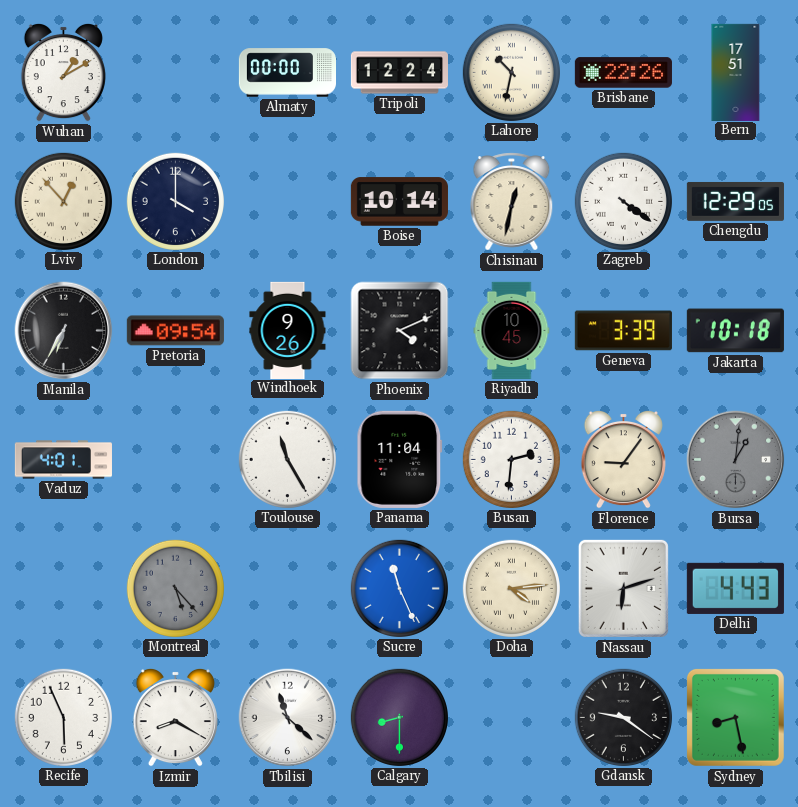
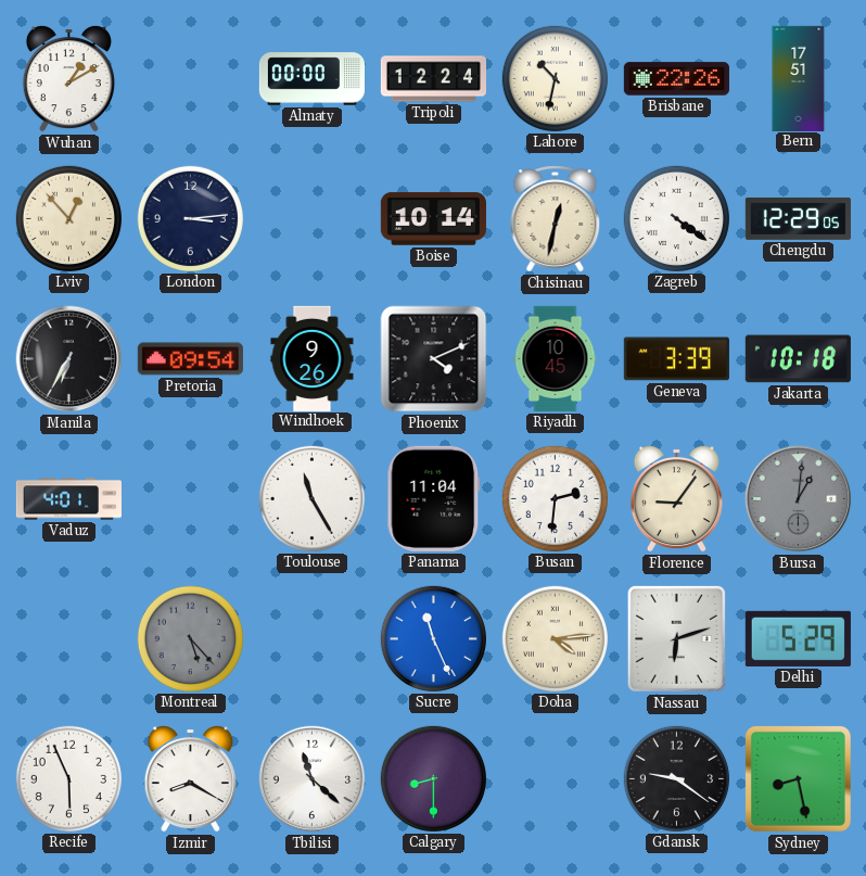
London: 4:00 -> 3:14
Delhi: 4:43 -> 5:29
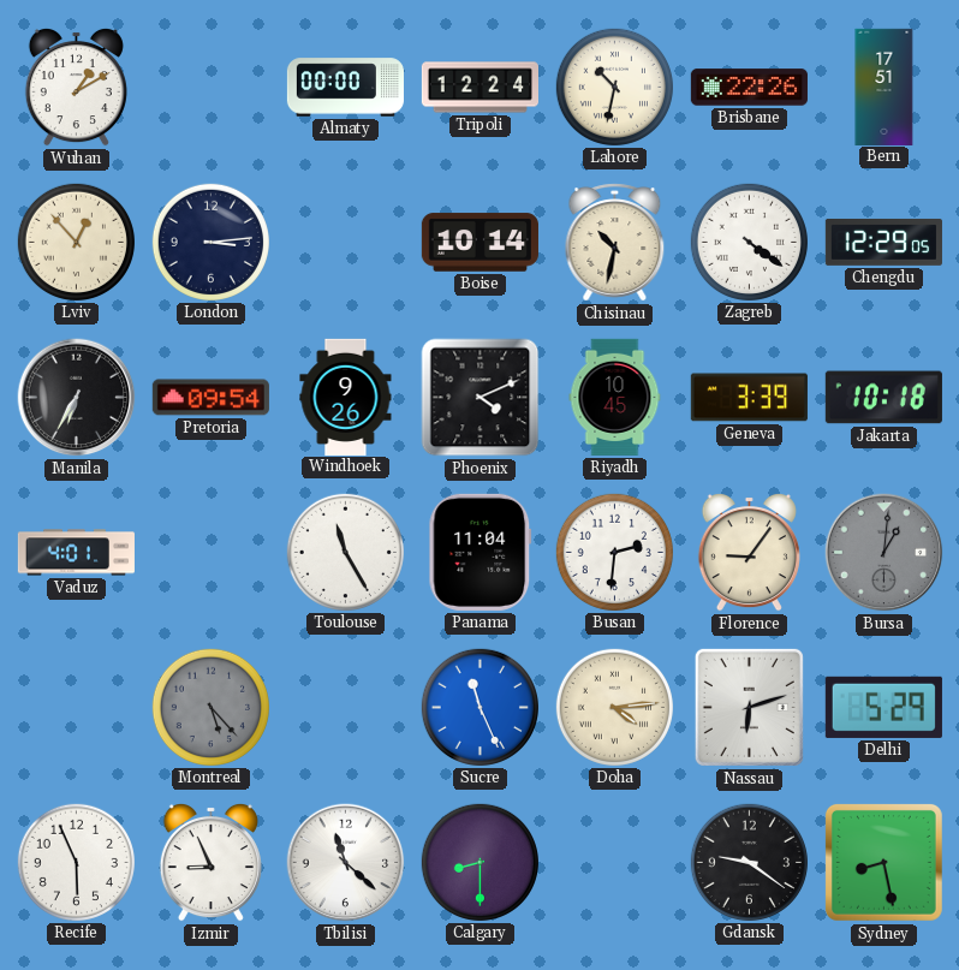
Chisinau: 12:32 -> 10:32
Izmir: 8:20 -> 8:56
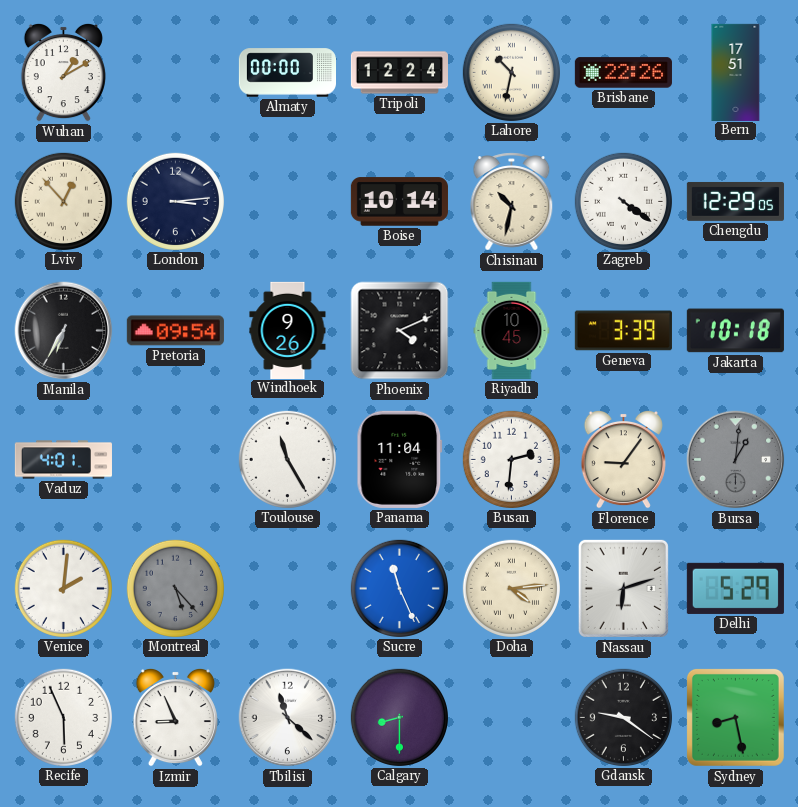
Venice: none -> 2:01
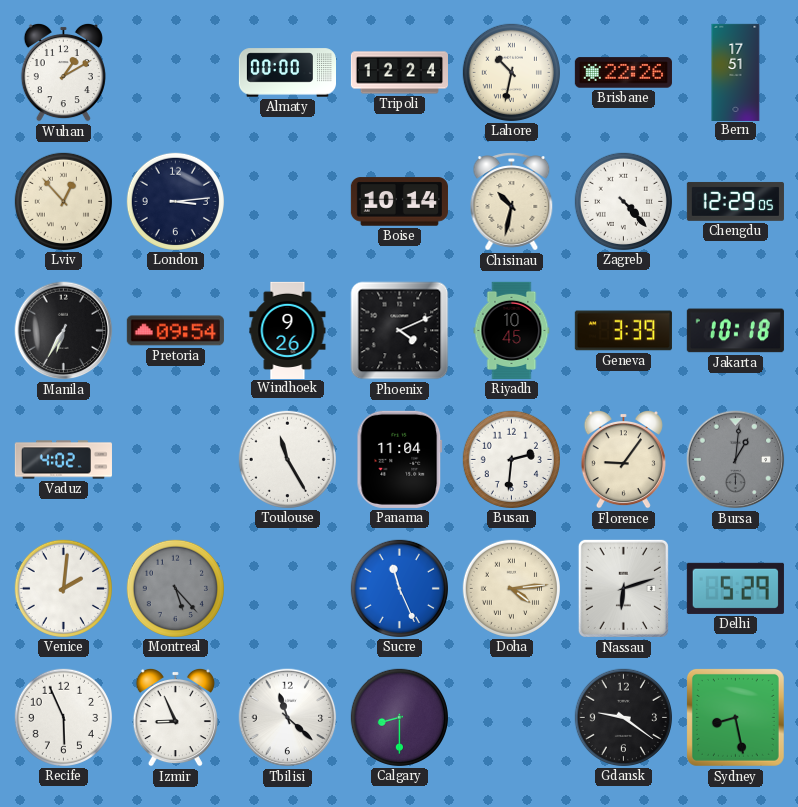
Zagreb: 4:21 -> 4:23
Vaduz: 4:01 -> 4:02
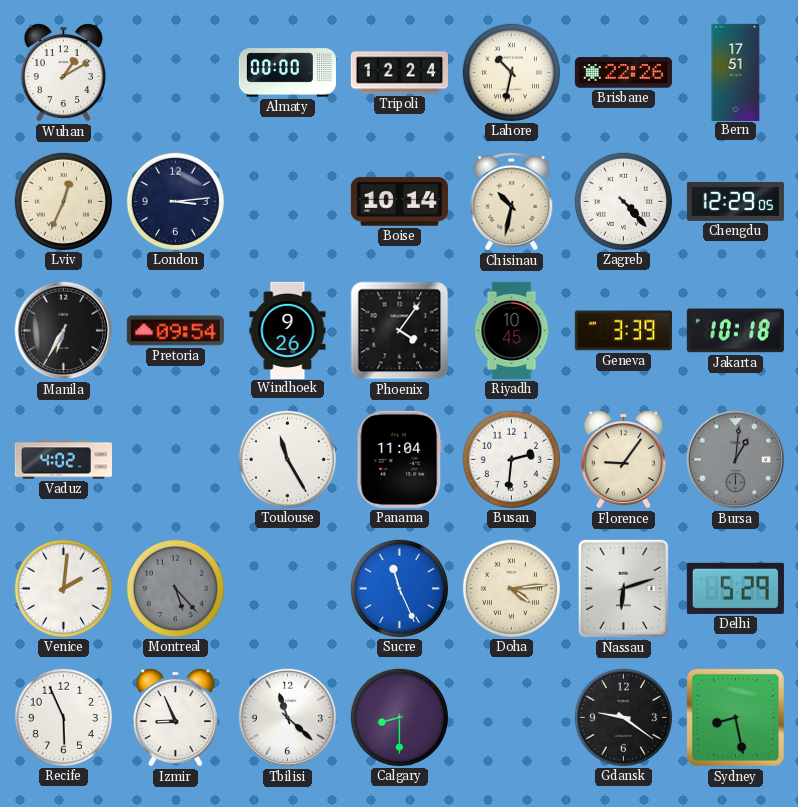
Lviv: 12:53 -> 12:34
Phoenix: 4:11 -> 4:06
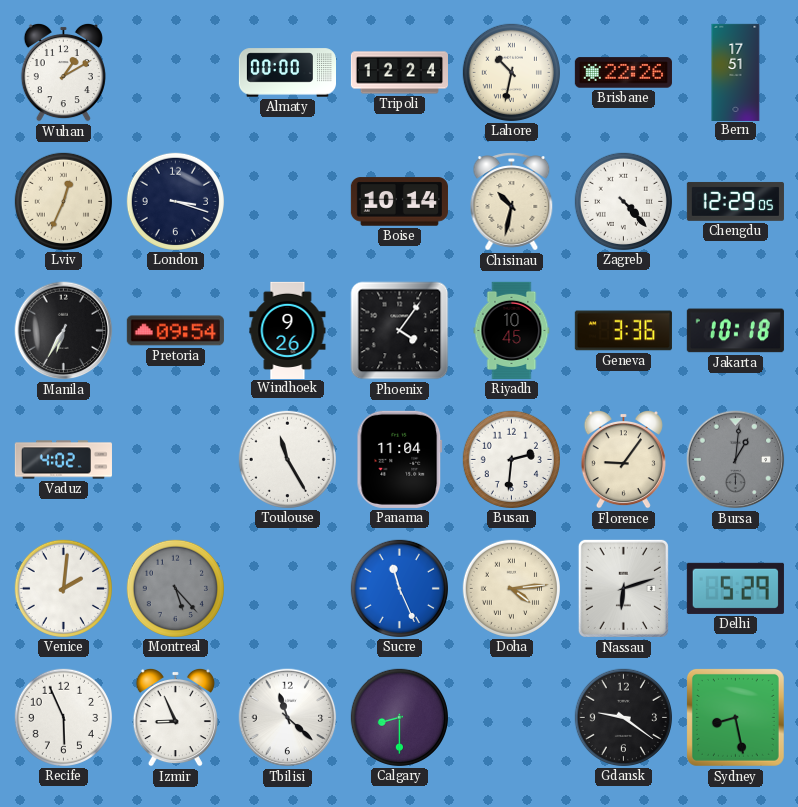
London: 3:14 -> 3:18
Geneva: 3:39 -> 3:36
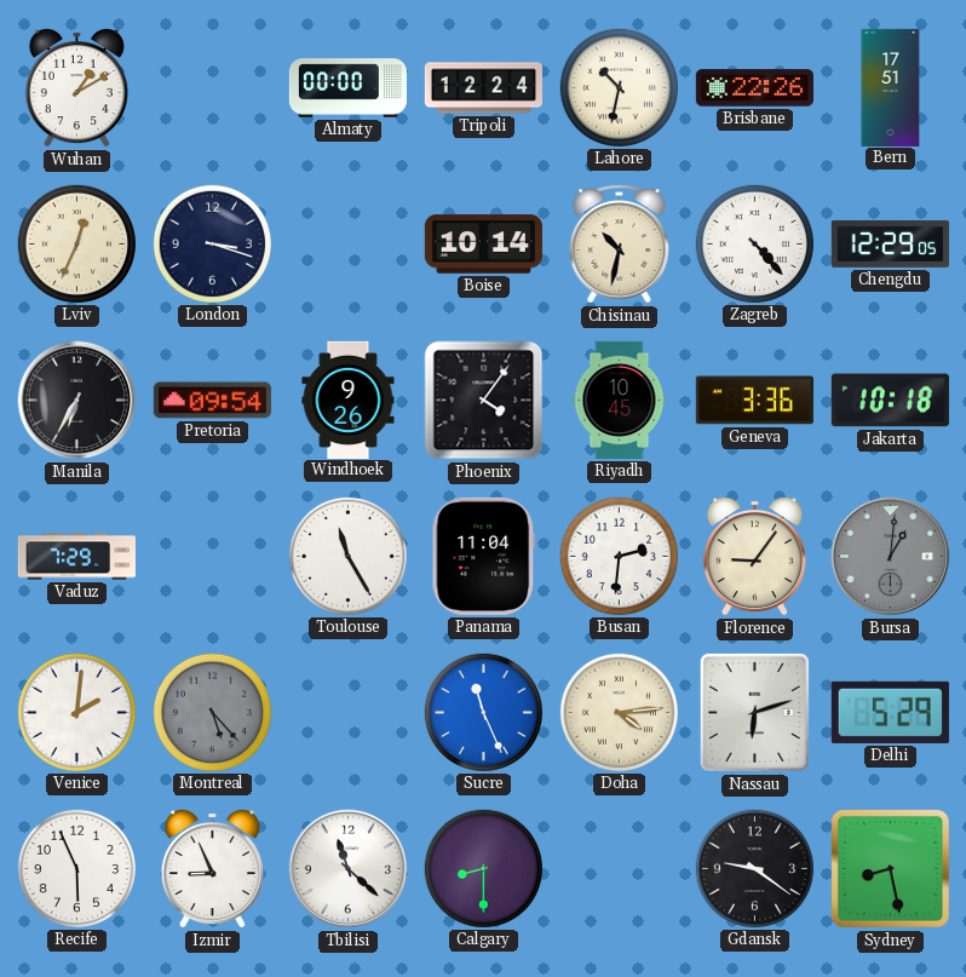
Vaduz: 4:02 -> 7:29
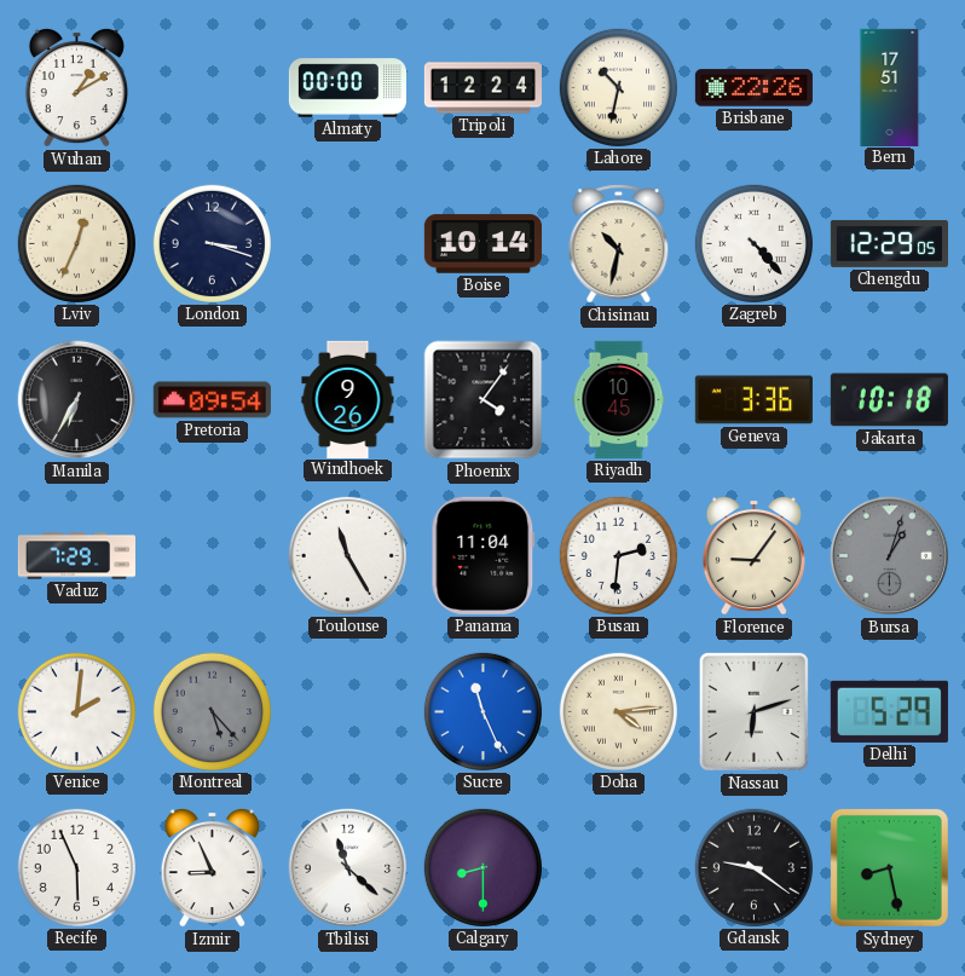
Bursa: 1:01 -> 1:03
